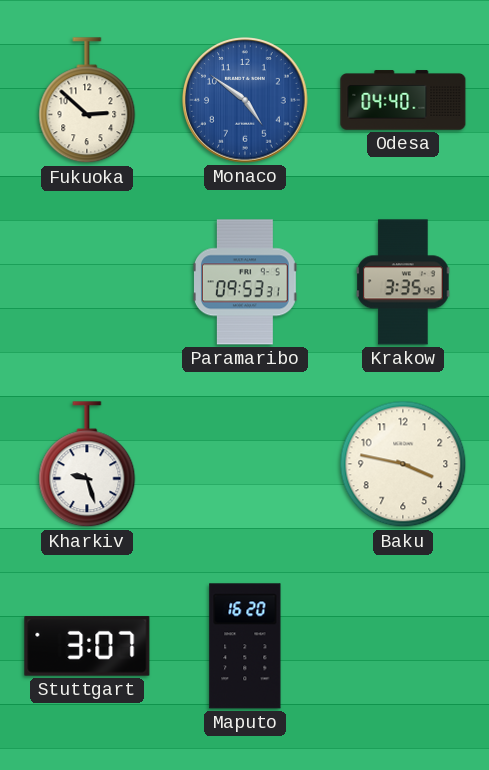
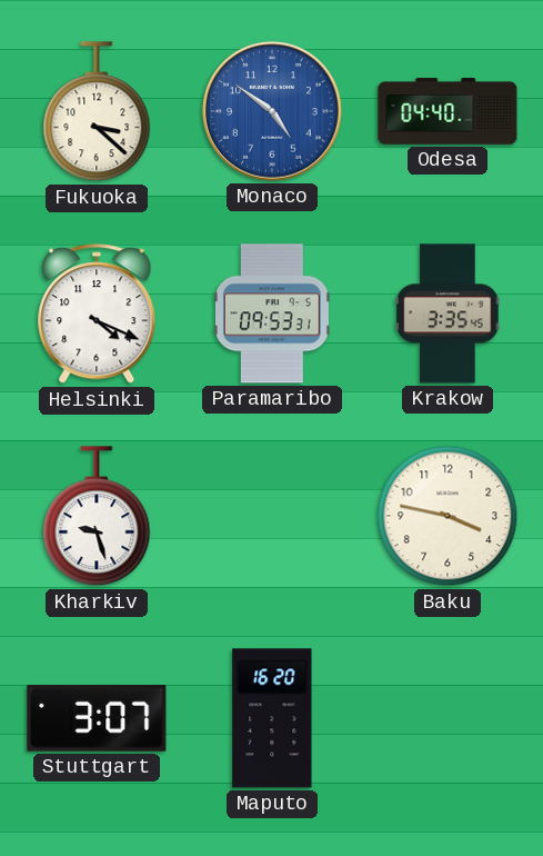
Fukuoka: 2:52 -> 3:22
Helsinki: none -> 4:19
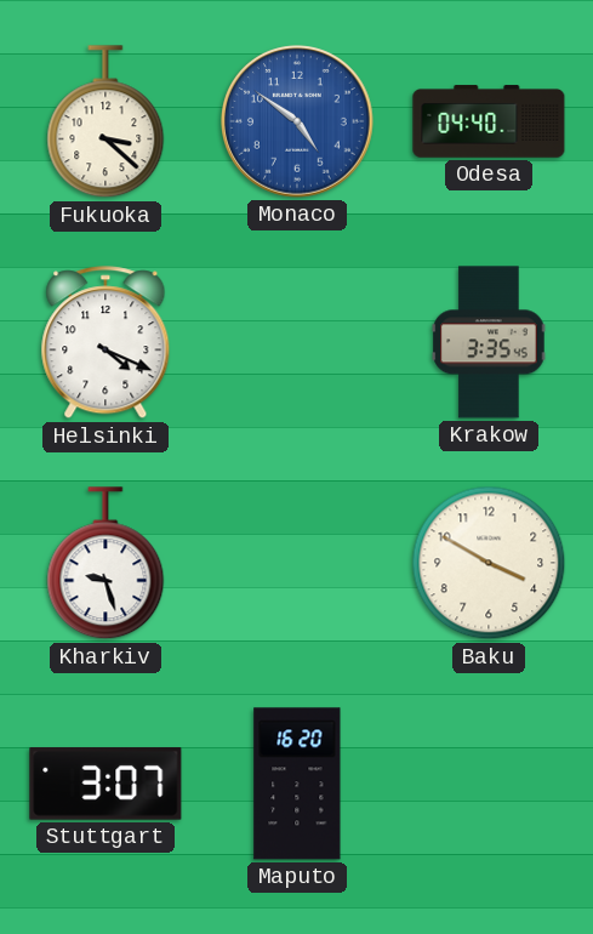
Paramaribo: 09:53 -> none
Baku: 3:47 -> 3:50
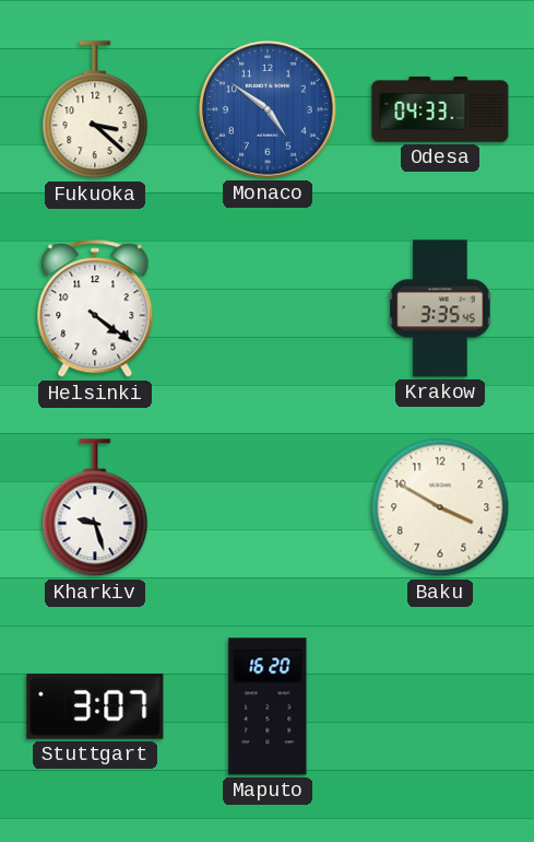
Odesa: 04:40 -> 04:33
Helsinki: 4:19 -> 4:21
